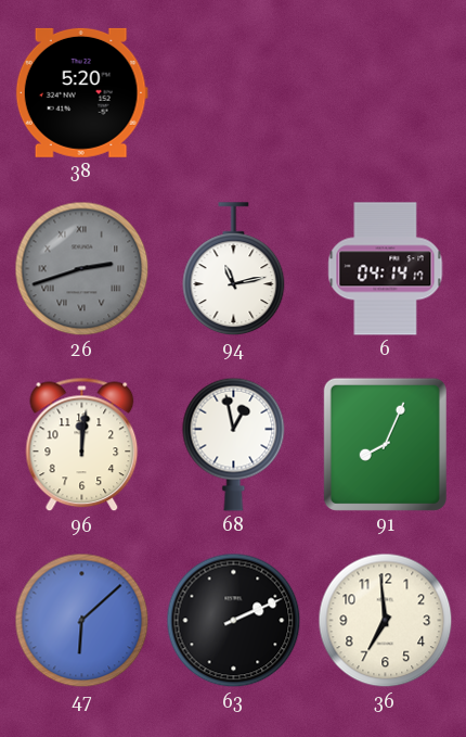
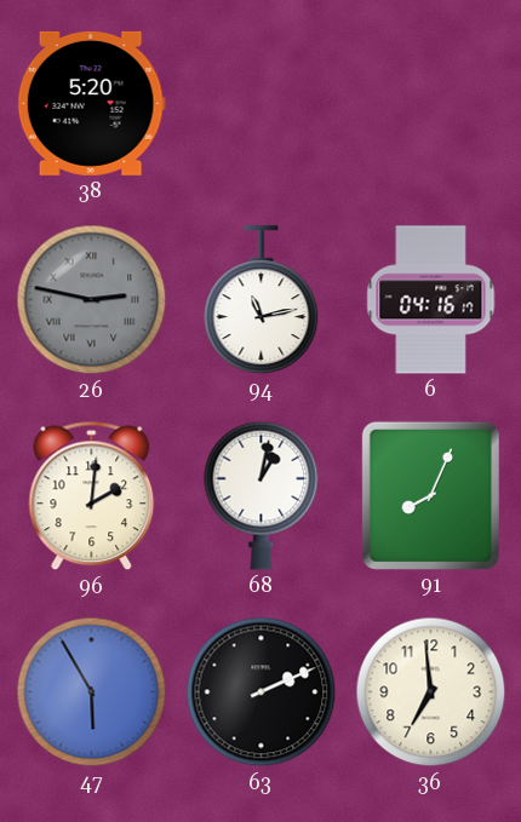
26: 2:42 -> 2:47
6: 04:14 -> 04:16
96: 12:01 -> 2:01
68: 12:58 -> 1:02
47: 6:08 -> 5:55
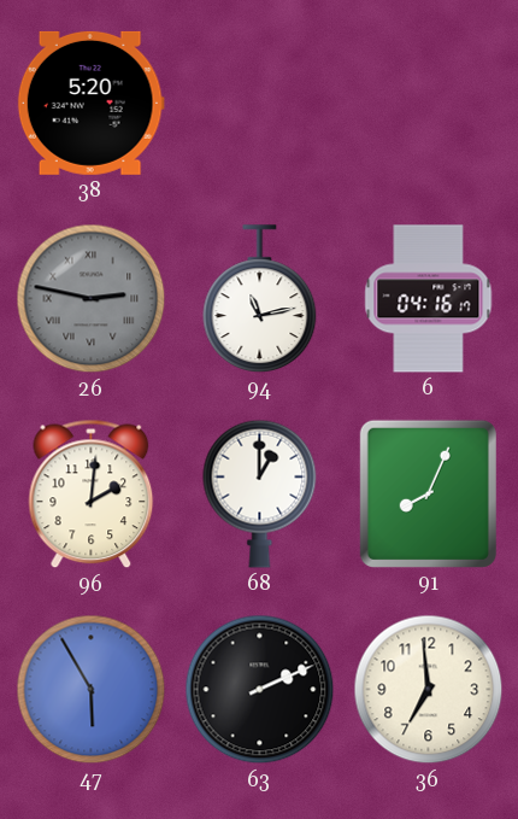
68: 1:02 -> 1:00
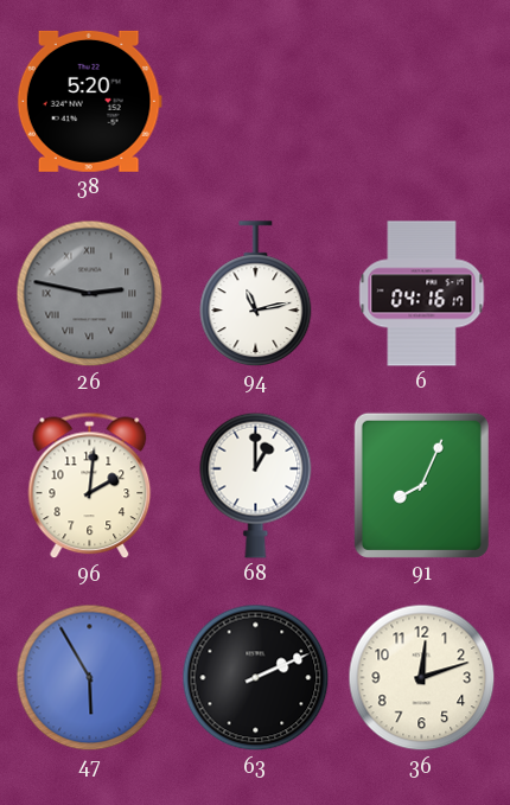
36: 6:59 -> 12:12
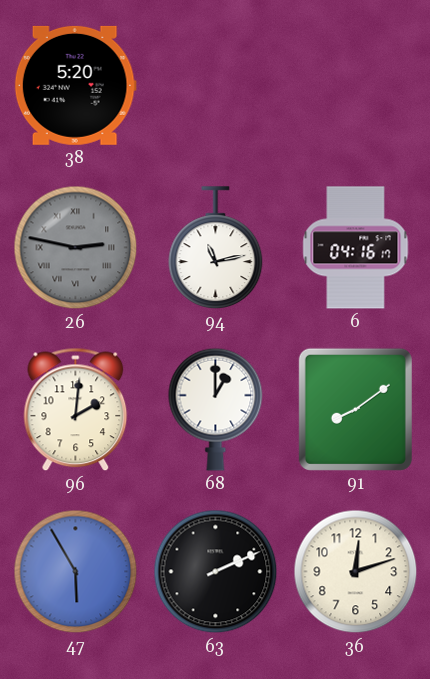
91: 8:04 -> 8:09
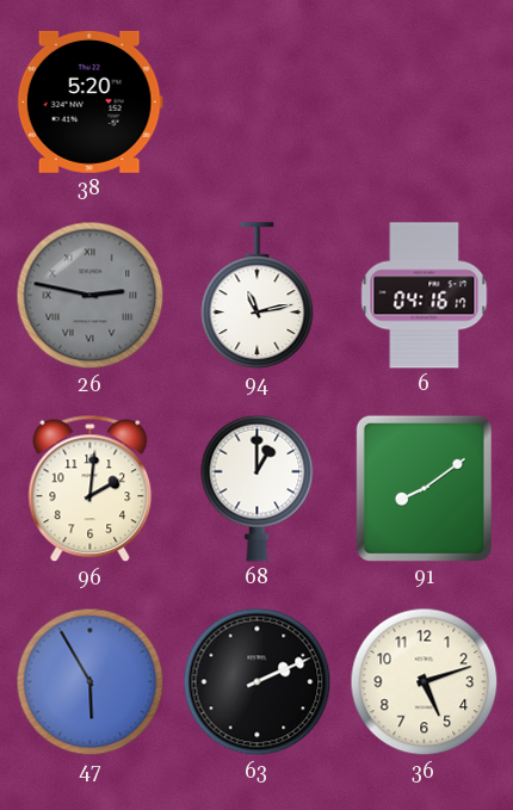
36: 12:12 -> 5:12
